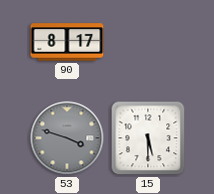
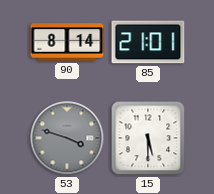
90: 8:17 -> 8:14
85: none -> 21:01
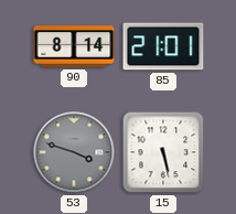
15: 5:30 -> 5:28
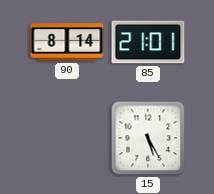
53: 3:48 -> none
15: 5:28 -> 5:25
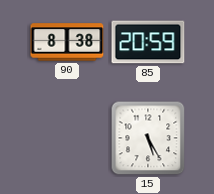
90: 8:14 -> 8:38
85: 21:01 -> 20:59
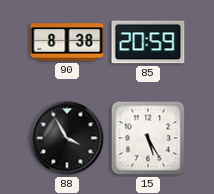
88: none -> 3:55
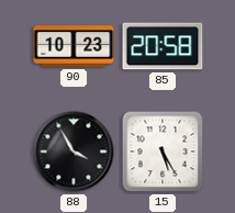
90: 8:38 -> 10:23
85: 20:59 -> 20:58
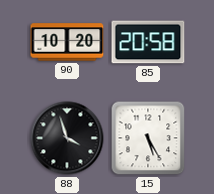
90: 10:23 -> 10:20
88: 3:55 -> 3:57
